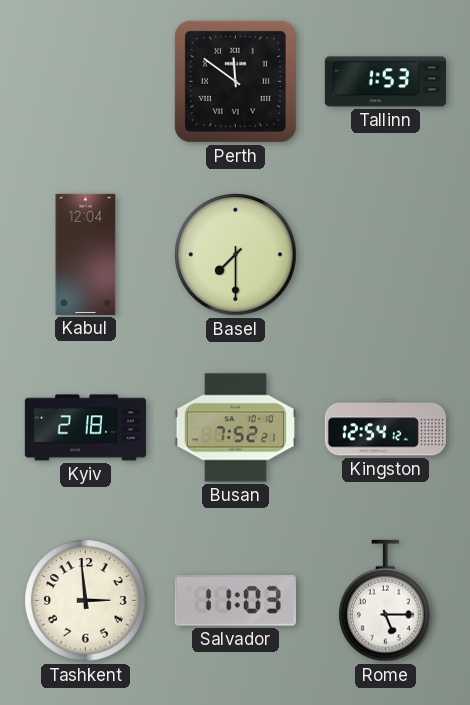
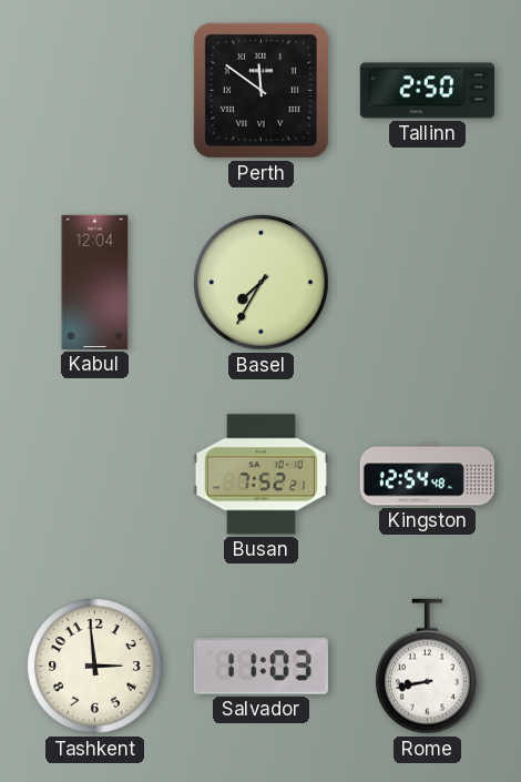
Tallinn: 1:53 -> 2:50
Basel: 7:30 -> 7:35
Kyiv: 2:18 -> none
Kingston: 12:54:12 -> 12:54:48
Rome: 5:15 -> 8:43
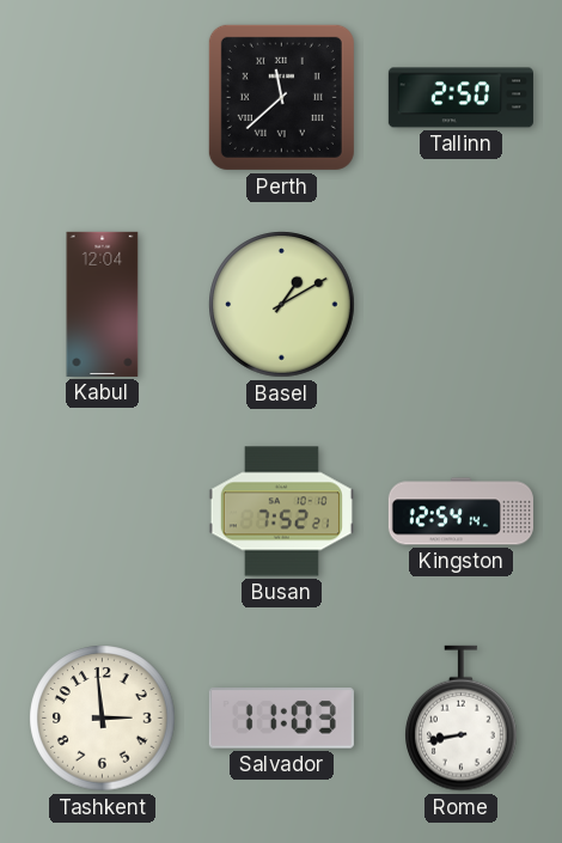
Perth: 11:51 -> 11:38
Basel: 7:35 -> 1:10
Kingston: 12:54:48 -> 12:54:14
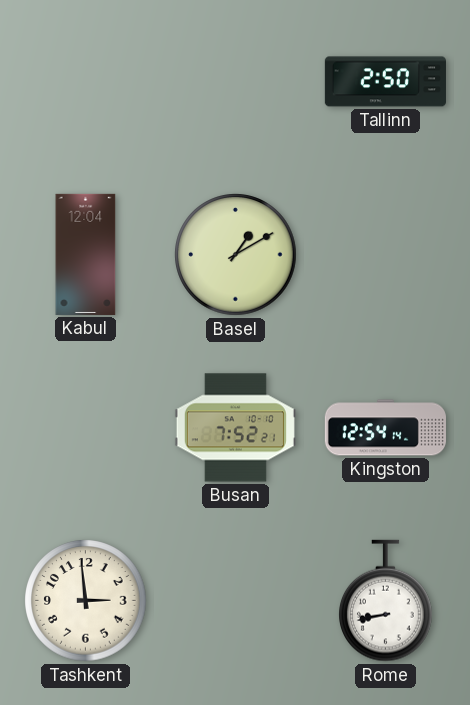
Perth: 11:38 -> none
Salvador: 11:03 -> none
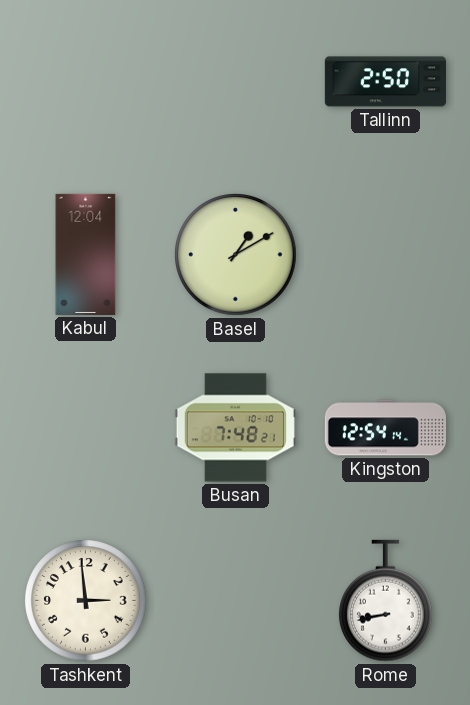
Busan: 7:52 -> 7:48
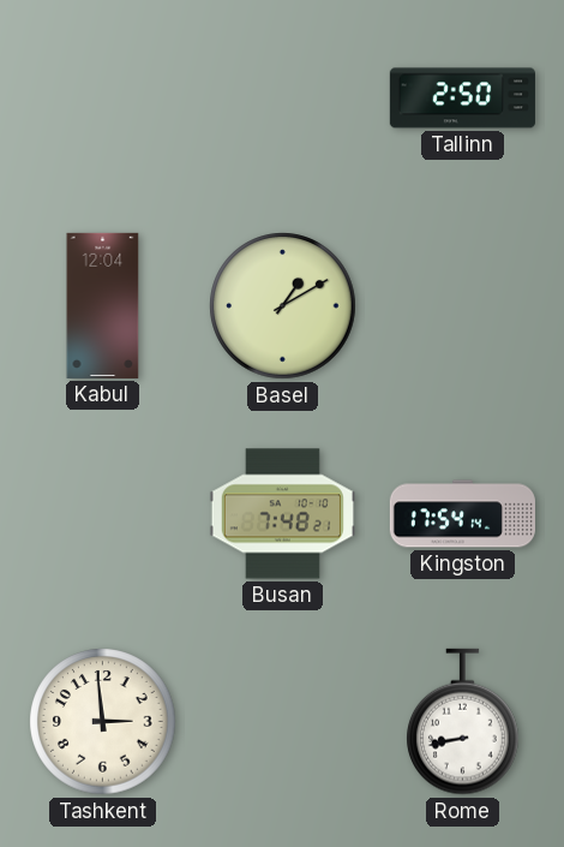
Kingston: 12:54 -> 17:54
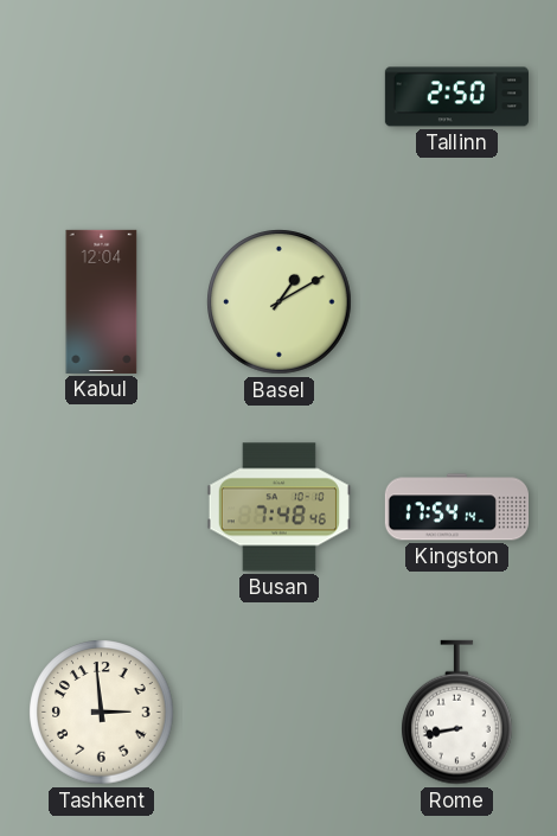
Busan: 7:48:21 -> 7:48:46
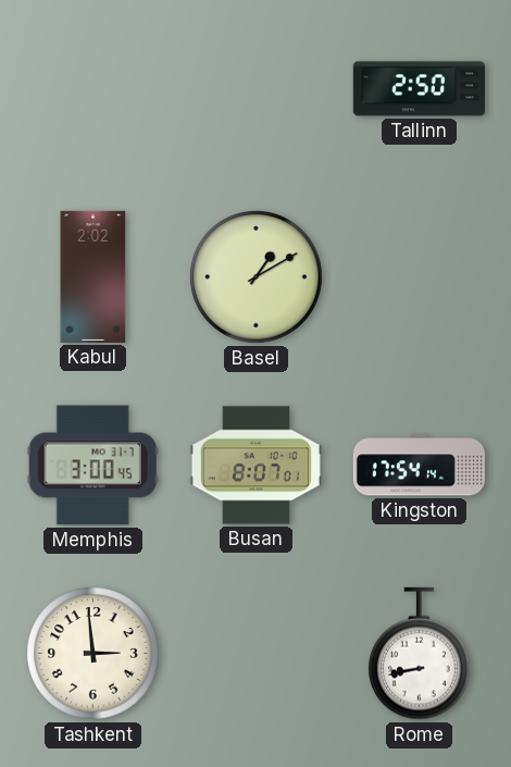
Kabul: 12:04 -> 2:02
Memphis: none -> 3:00
Busan: 7:48 -> 8:07
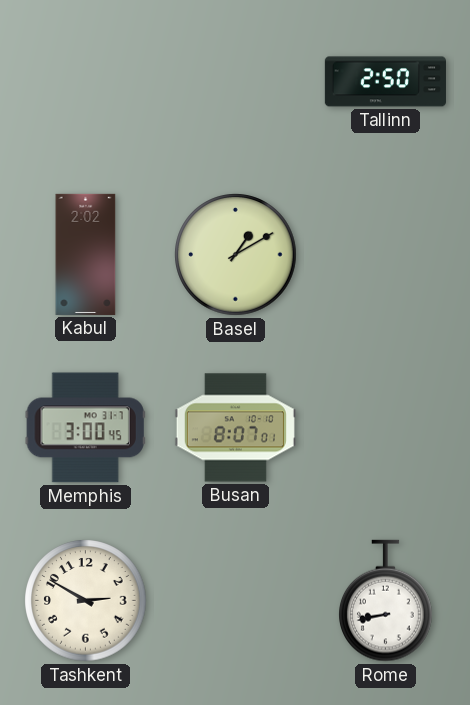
Kingston: 17:54 -> none
Tashkent: 2:59 -> 2:50
